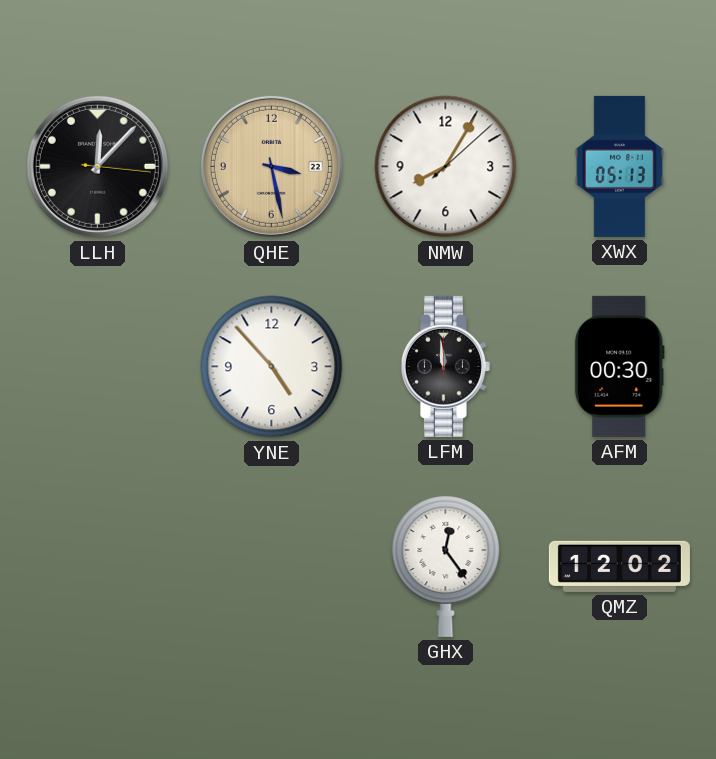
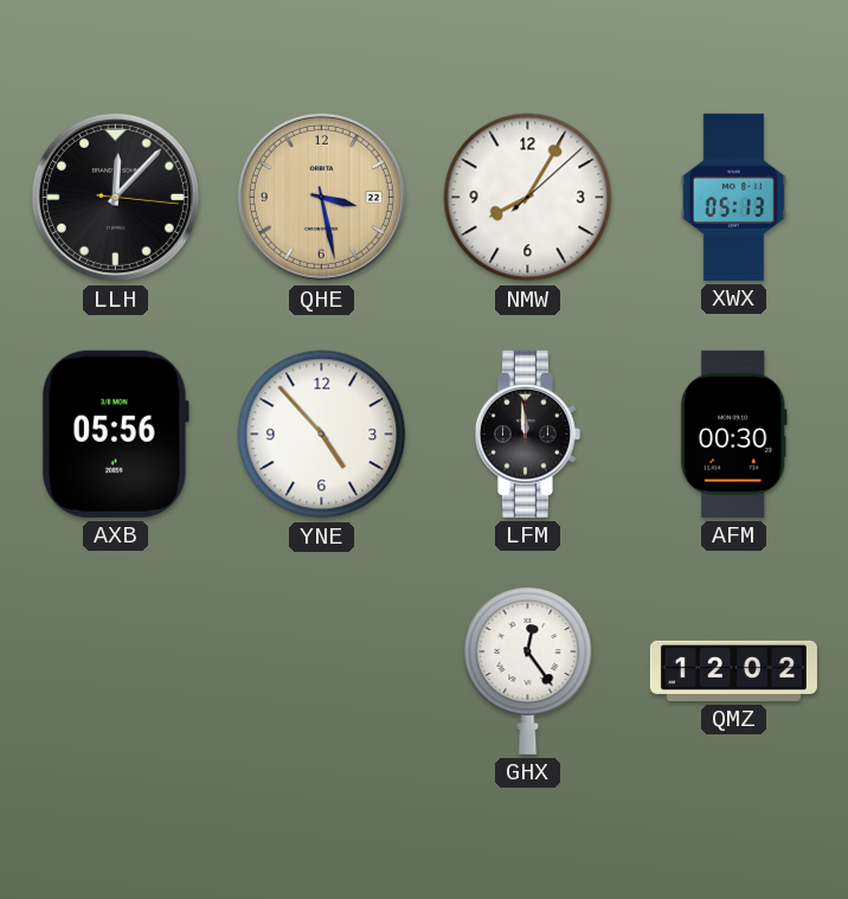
AXB: none -> 05:56
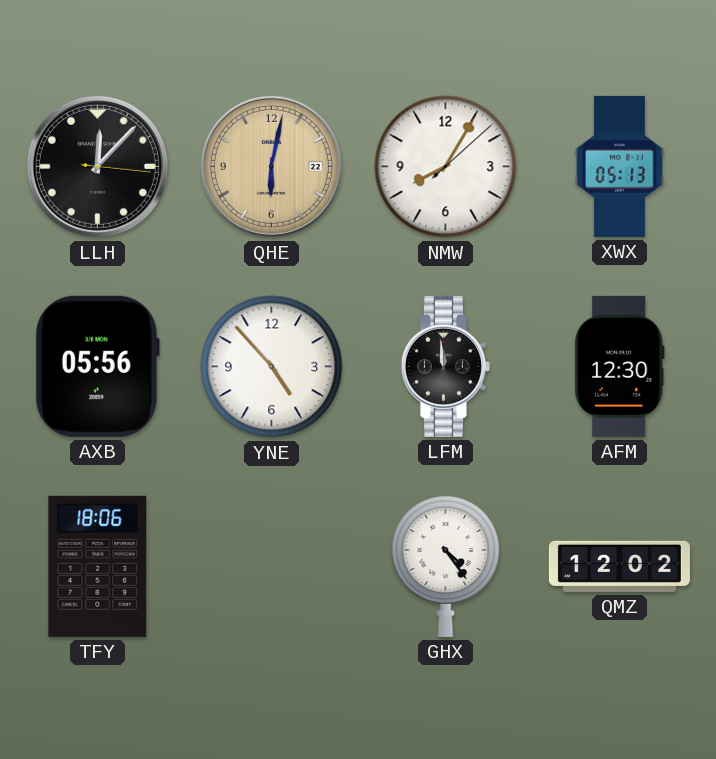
QHE: 3:28 -> 6:02
AFM: 00:30 -> 12:30
TFY: none -> 18:06
GHX: 12:24 -> 4:24
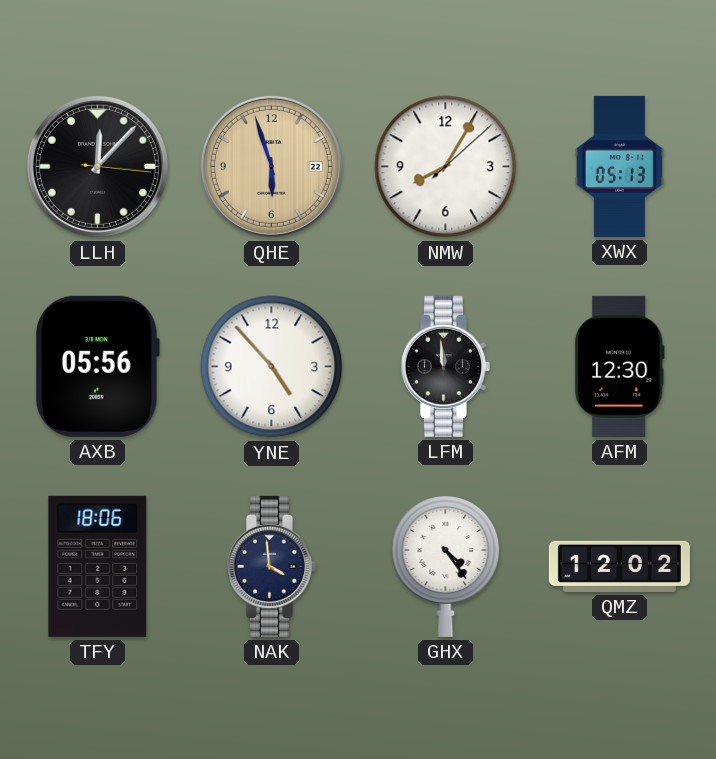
QHE: 6:02 -> 5:57
NAK: none -> 3:59
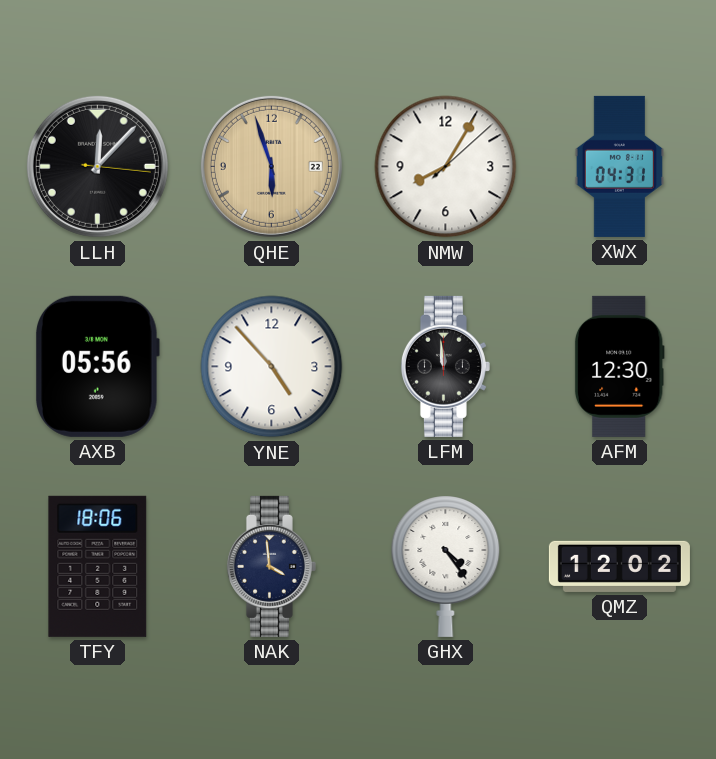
XWX: 05:13 -> 04:31
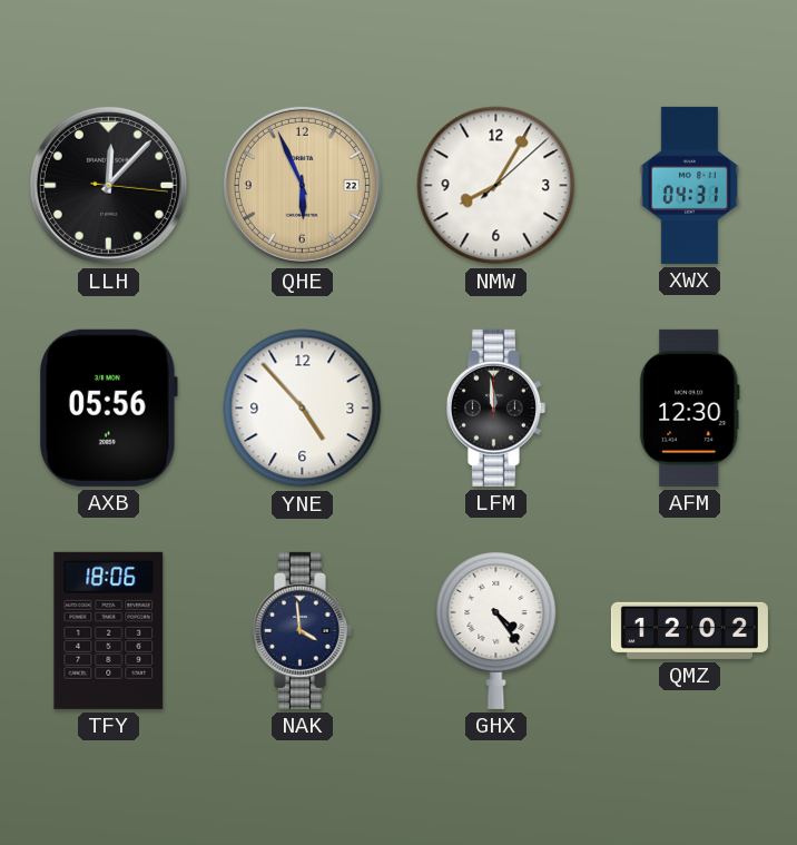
QHE: 5:57 -> 5:56
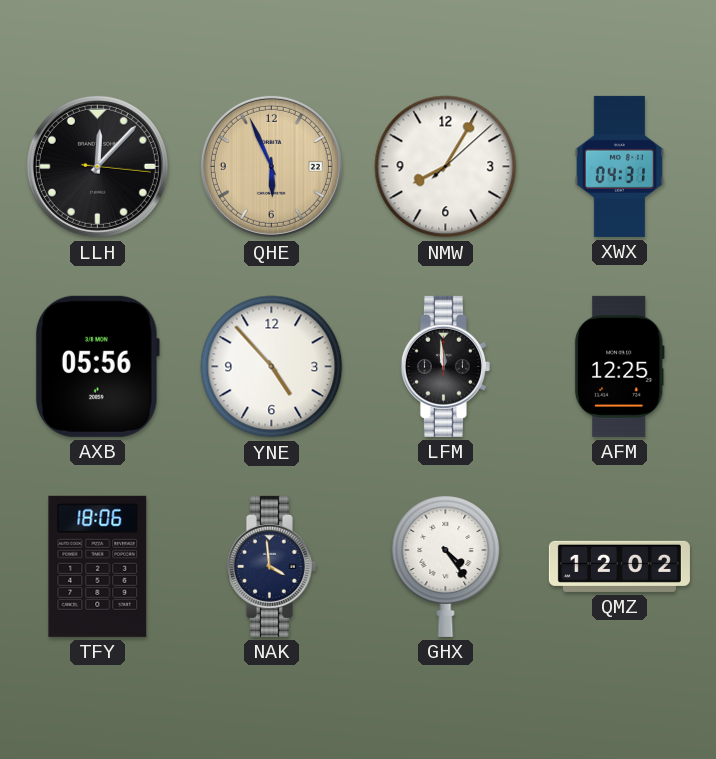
AFM: 12:30 -> 12:25
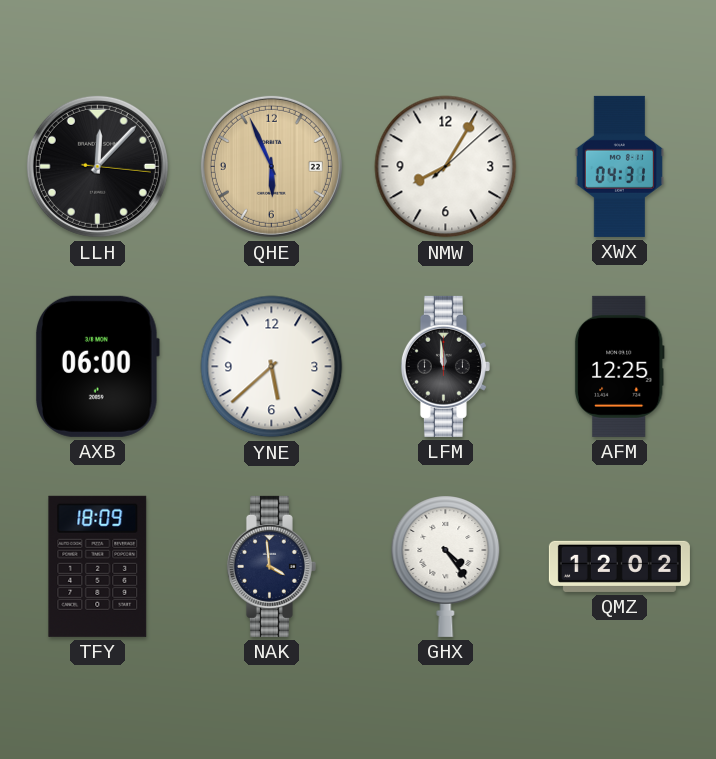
AXB: 05:56 -> 06:00
YNE: 4:53 -> 5:38
TFY: 18:06 -> 18:09
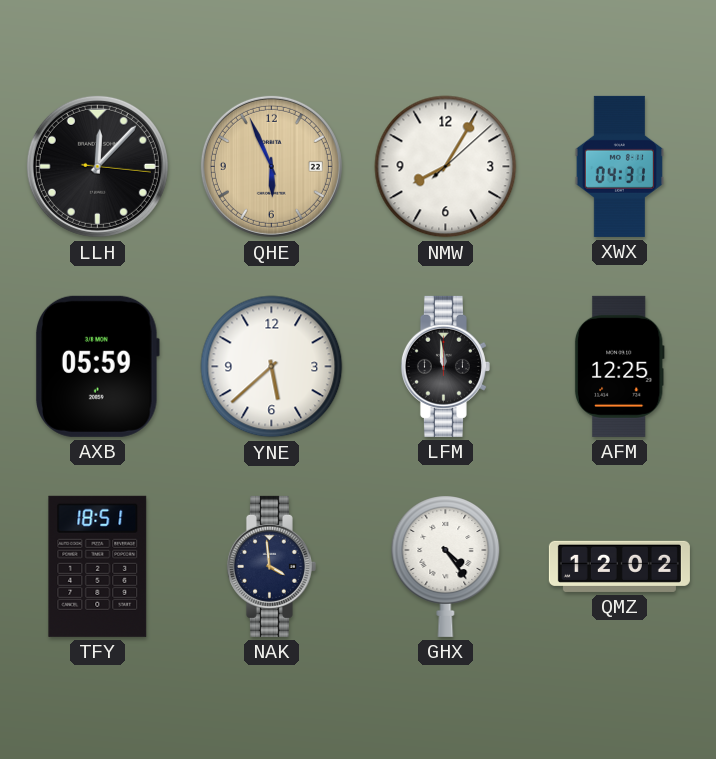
AXB: 06:00 -> 05:59
TFY: 18:09 -> 18:51
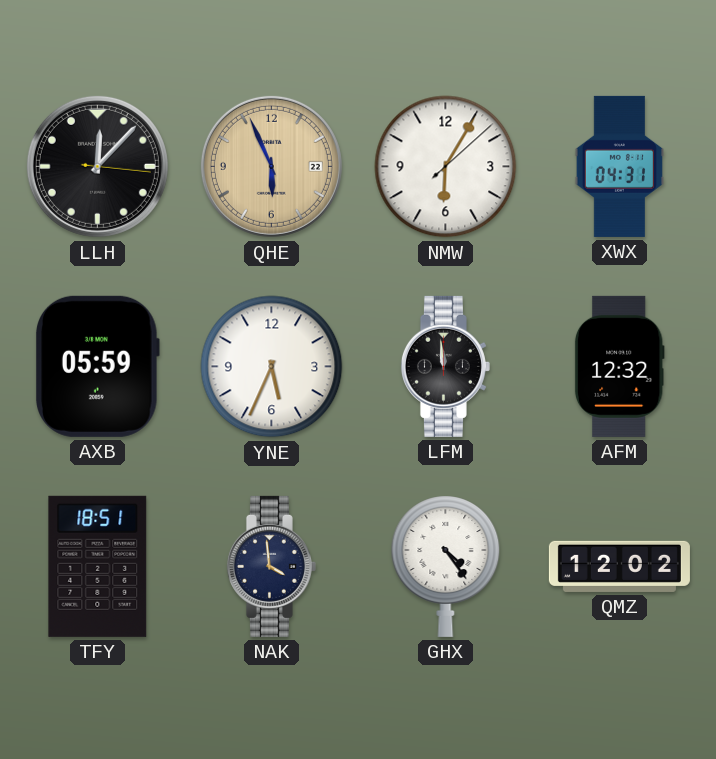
NMW: 8:05 -> 6:05
YNE: 5:38 -> 5:34
AFM: 12:25 -> 12:32
